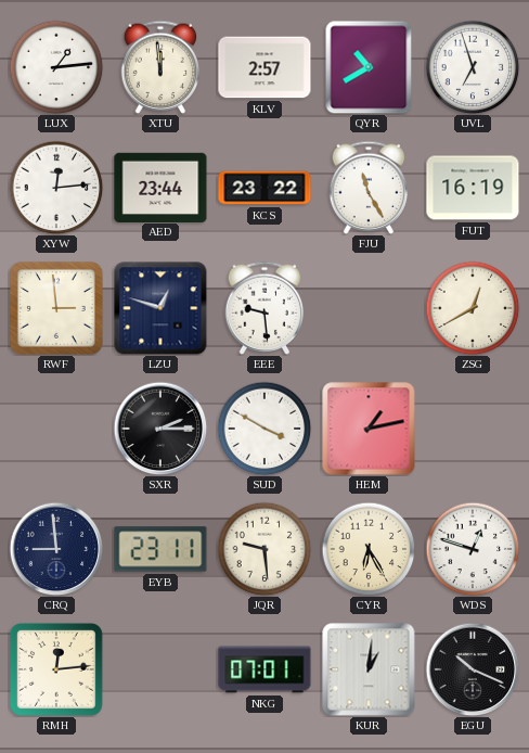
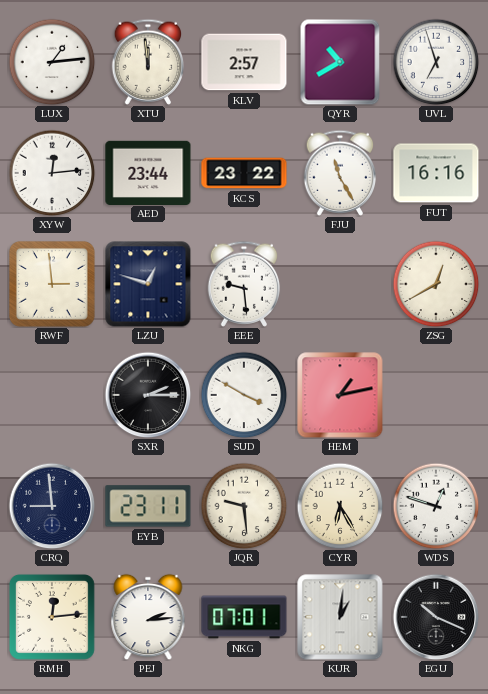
FUT: 16:19 -> 16:16
PEJ: none -> 2:14
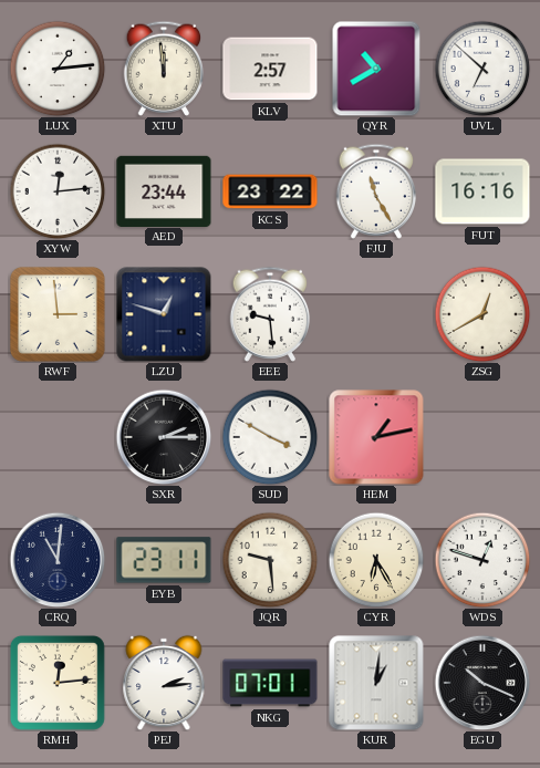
UVL: 6:57 -> 6:52
CRQ: 8:59 -> 11:01
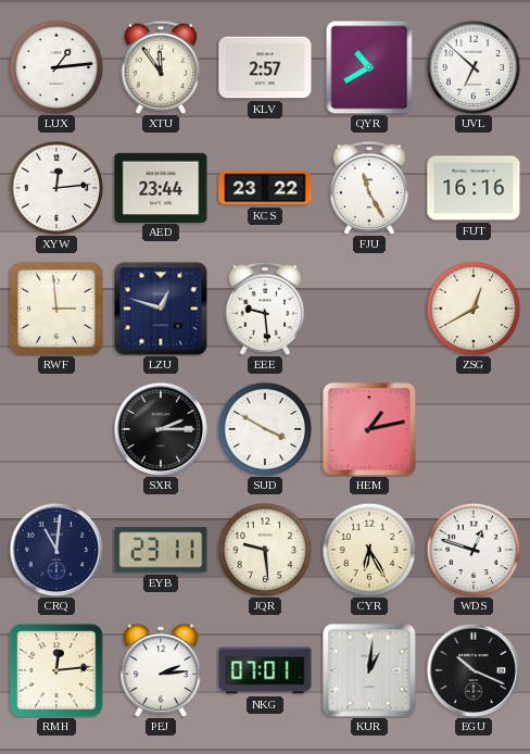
XTU: 11:59 -> 11:54
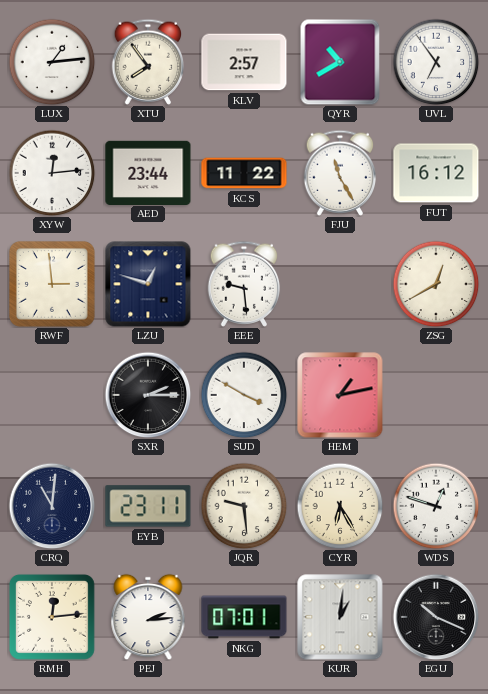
XTU: 11:54 -> 7:54
UVL: 6:52 -> 6:54
KCS: 23:22 -> 11:22
FUT: 16:16 -> 16:12
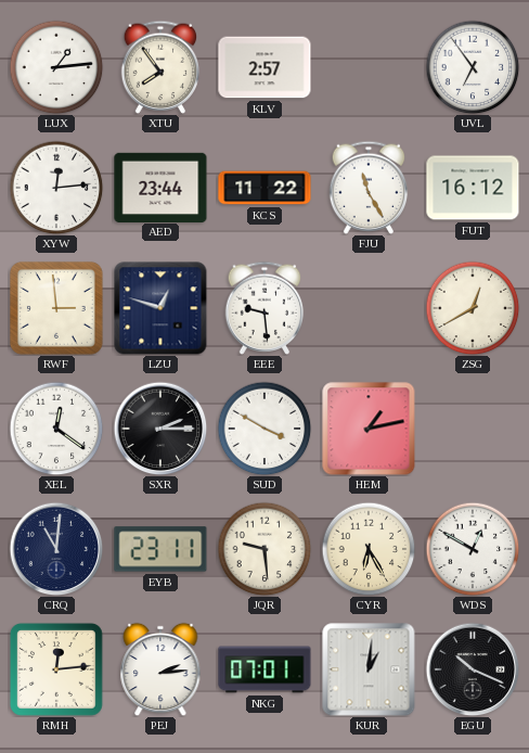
QYR: 10:40 -> none
XEL: none -> 12:21
WDS: 12:48 -> 12:50
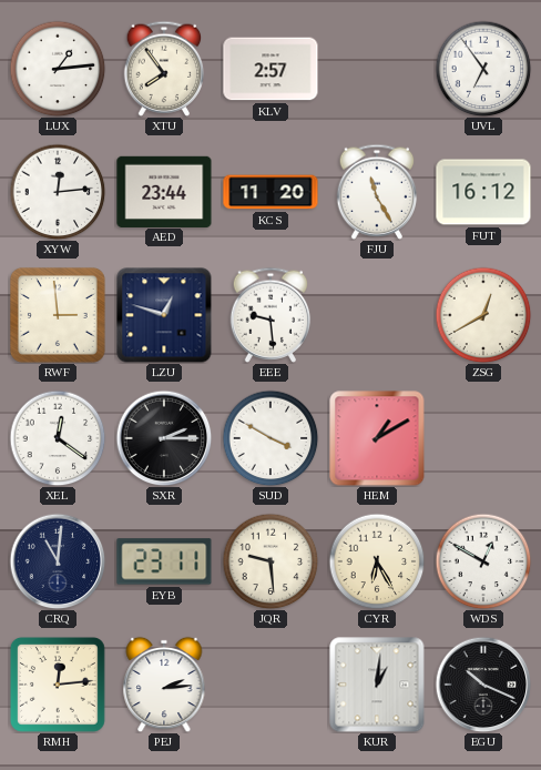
KCS: 11:22 -> 11:20
HEM: 1:13 -> 1:10
NKG: 07:01 -> none
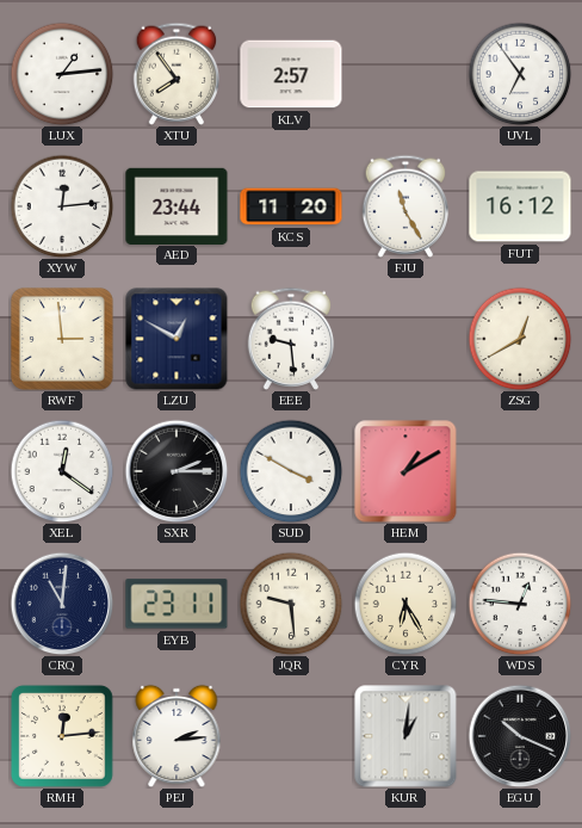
LZU: 12:48 -> 12:50
WDS: 12:50 -> 12:46
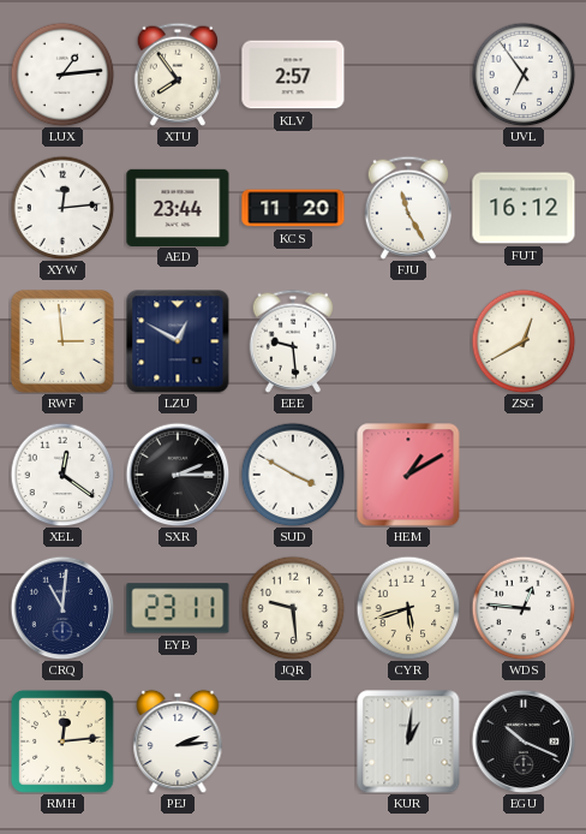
CYR: 6:25 -> 5:42
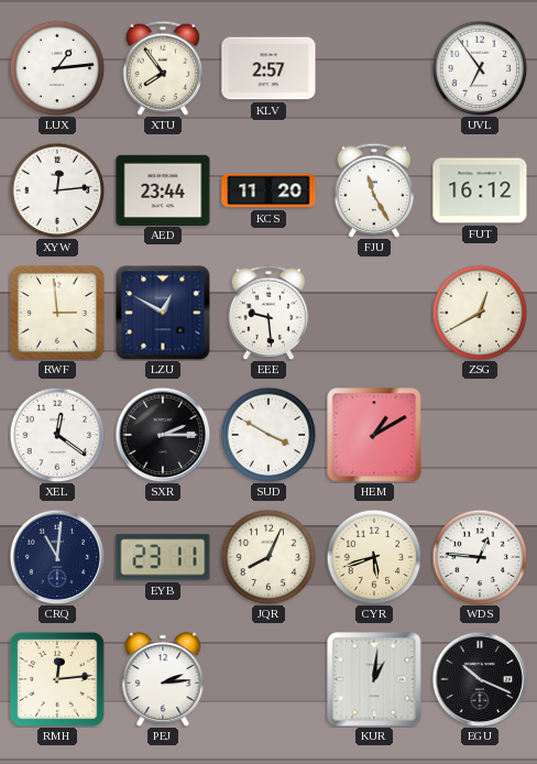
JQR: 9:29 -> 8:04
